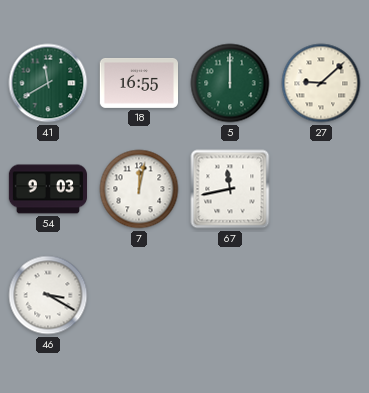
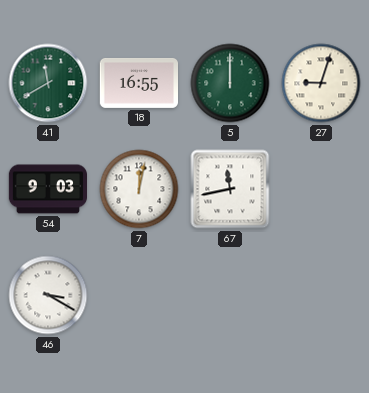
27: 9:08 -> 9:03
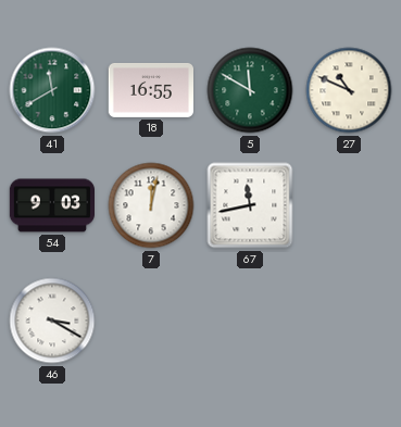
5: 12:00 -> 11:50
27: 9:03 -> 10:49
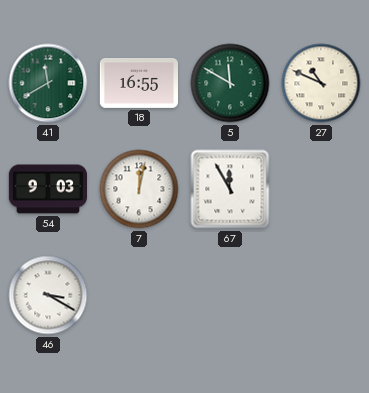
67: 11:43 -> 11:55
